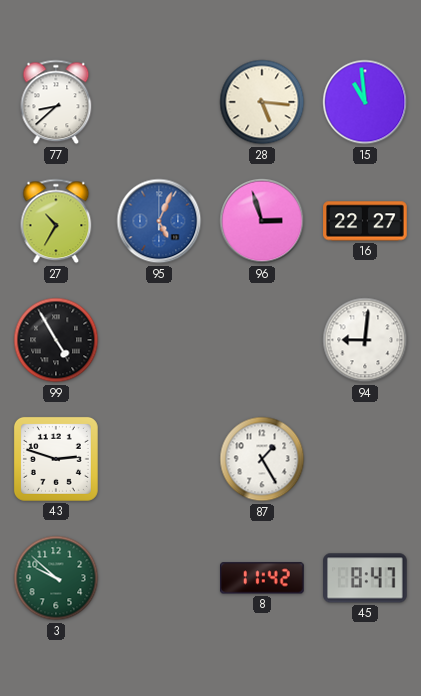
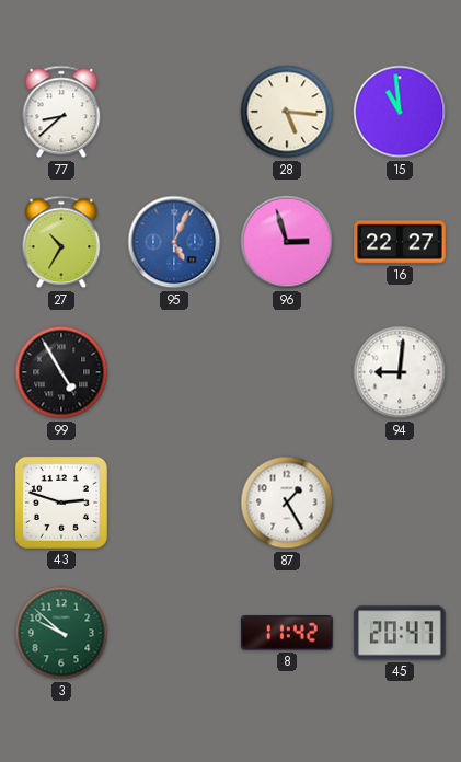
45: 8:47 -> 20:47
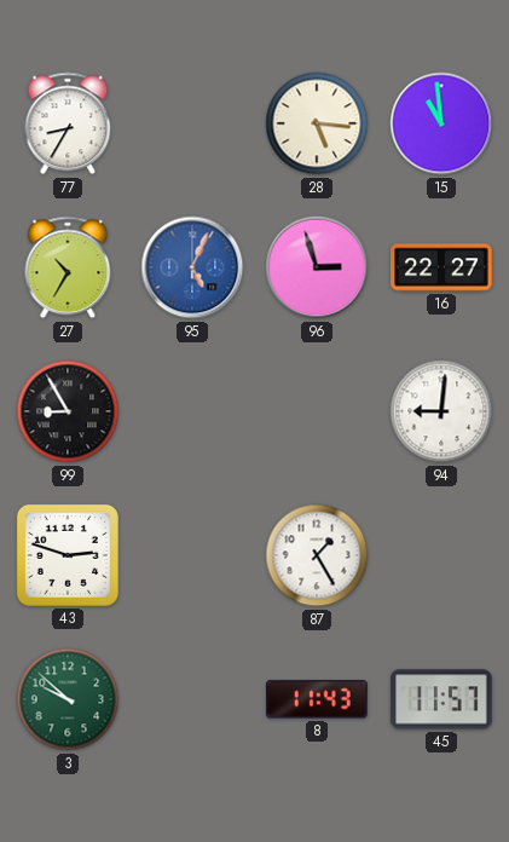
77: 8:38 -> 8:35
99: 4:55 -> 8:55
8: 11:42 -> 11:43
45: 20:47 -> 11:57
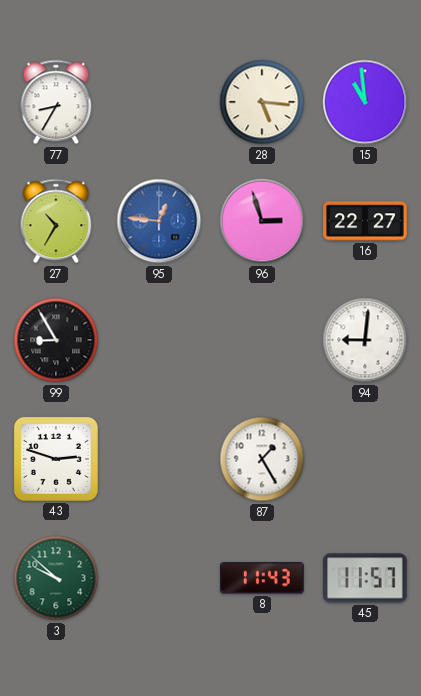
95: 5:04 -> 12:46
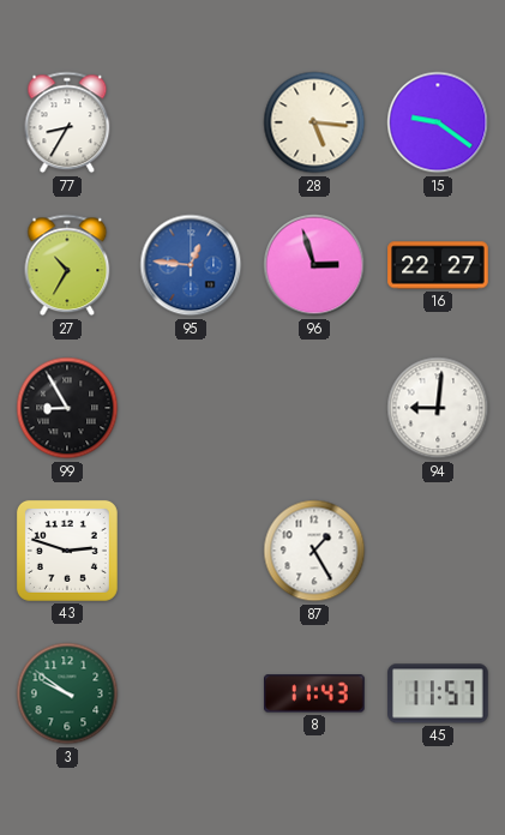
15: 10:59 -> 9:21
3: 9:52 -> 9:51
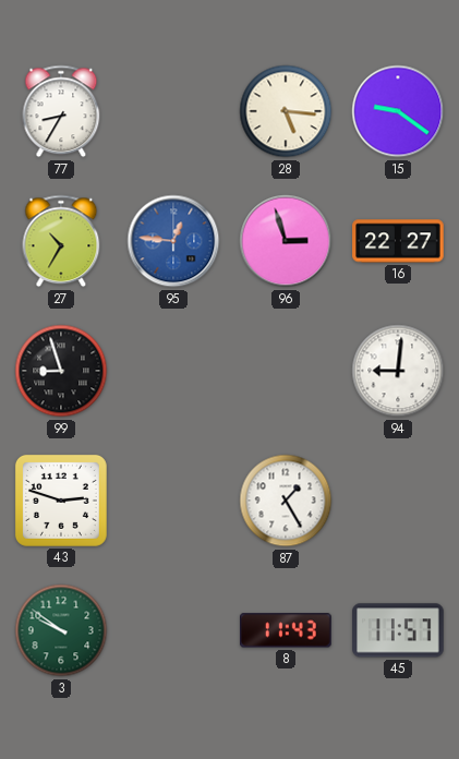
99: 8:55 -> 8:57
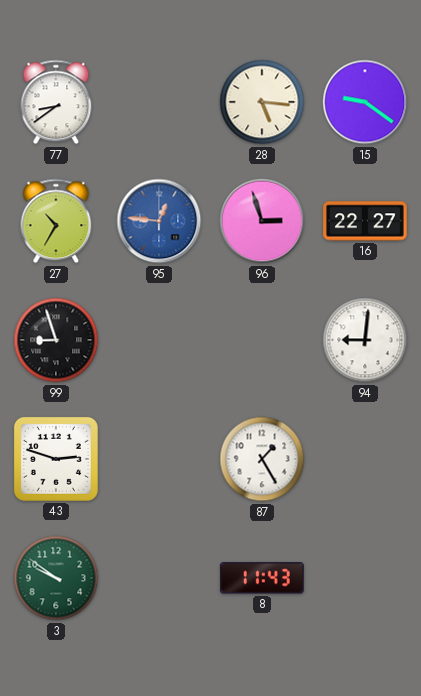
77: 8:35 -> 8:39
45: 11:57 -> none
